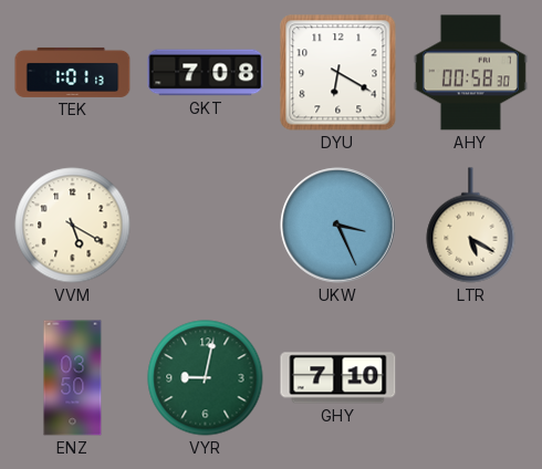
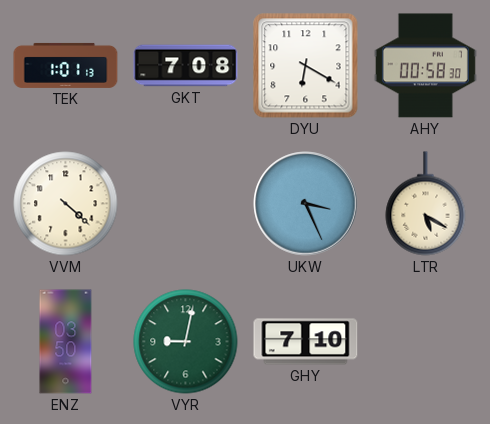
VVM: 5:20 -> 4:22
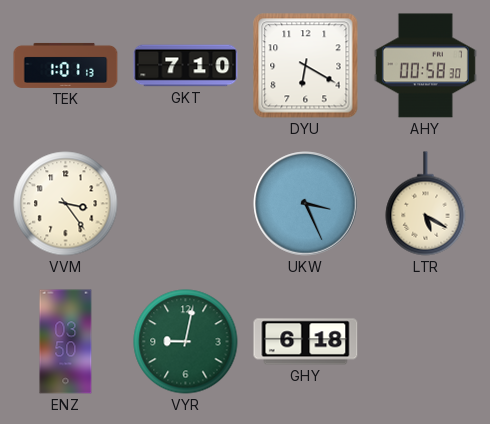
GKT: 7:08 -> 7:10
VVM: 4:22 -> 3:24
GHY: 7:10 -> 6:18
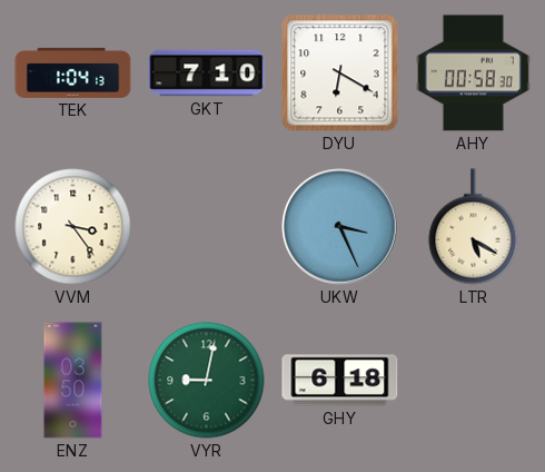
TEK: 1:01 -> 1:04
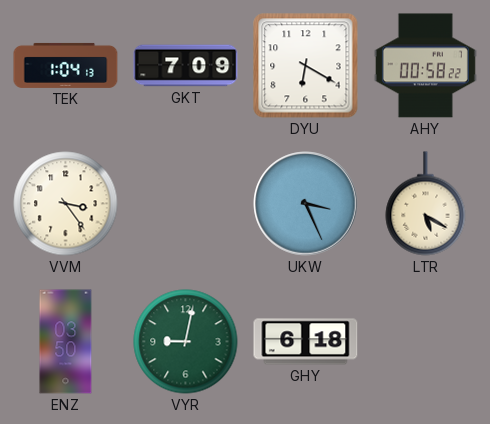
GKT: 7:10 -> 7:09
AHY: 00:58:30 -> 00:58:22
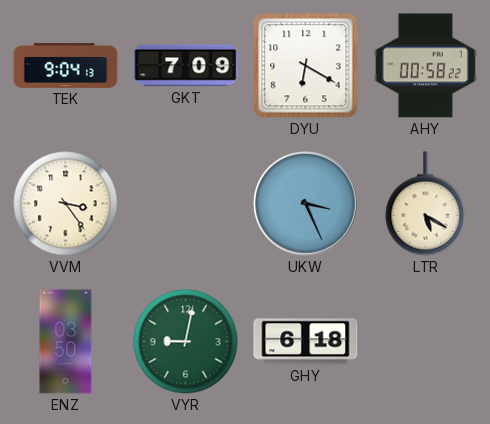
TEK: 1:04 -> 9:04
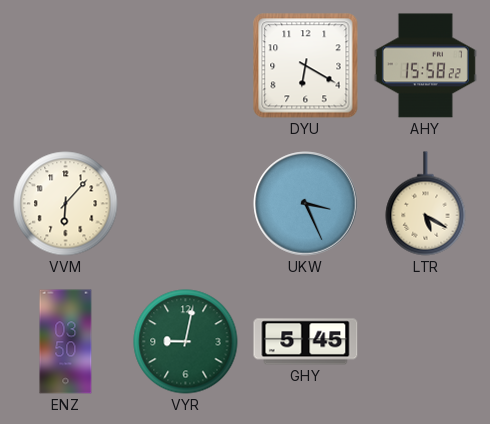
TEK: 9:04 -> none
GKT: 7:09 -> none
AHY: 00:58 -> 15:58
VVM: 3:24 -> 6:07
GHY: 6:18 -> 5:45
